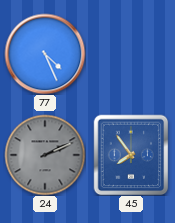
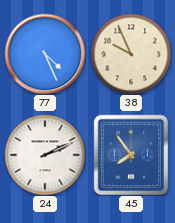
38: none -> 9:56
24 dial: grey -> white
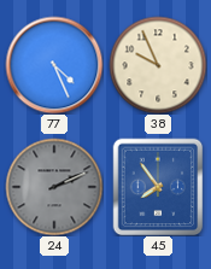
24 dial: white -> grey
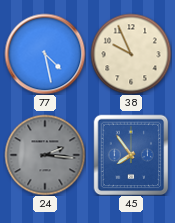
77: 4:26 -> 4:28
24: 2:11 -> 2:16
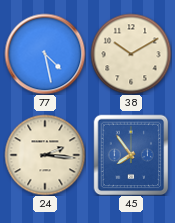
38: 9:56 -> 10:10
24 dial: grey -> cream
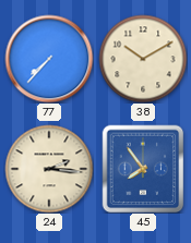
77: 4:28 -> 7:37
